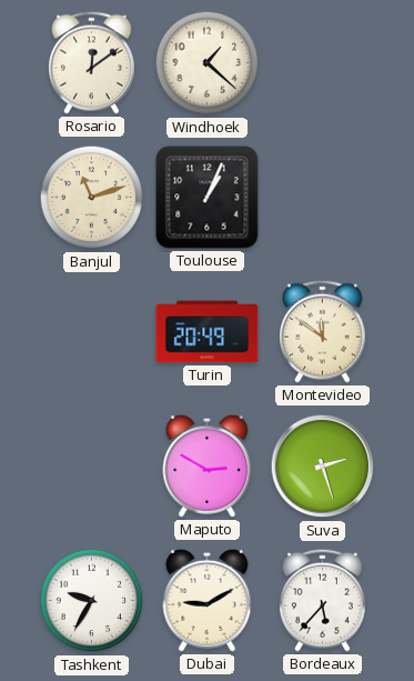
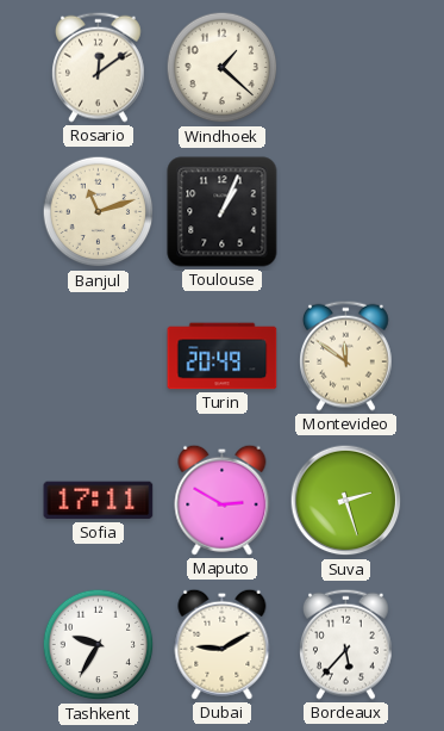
Sofia: none -> 17:11
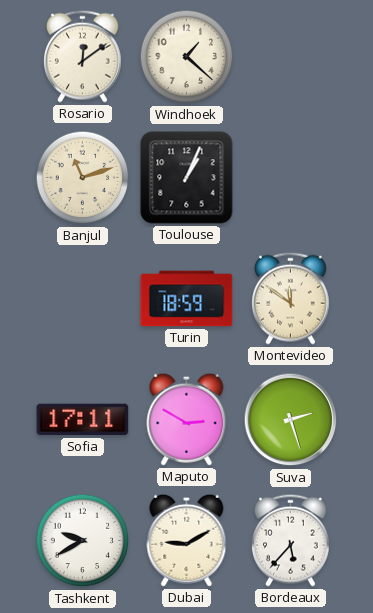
Turin: 20:49 -> 18:59
Tashkent: 9:35 -> 9:40
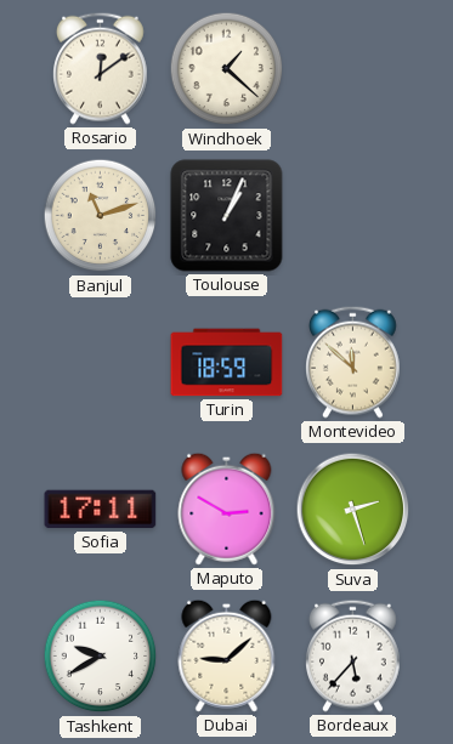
Montevideo: 11:51 -> 11:52
Dubai: 9:10 -> 9:08
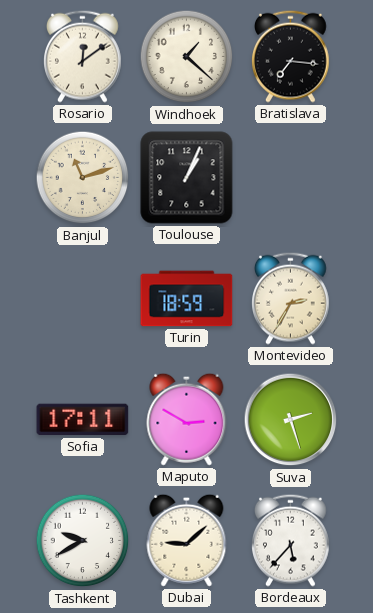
Bratislava: none -> 7:16
Montevideo: 11:52 -> 2:35
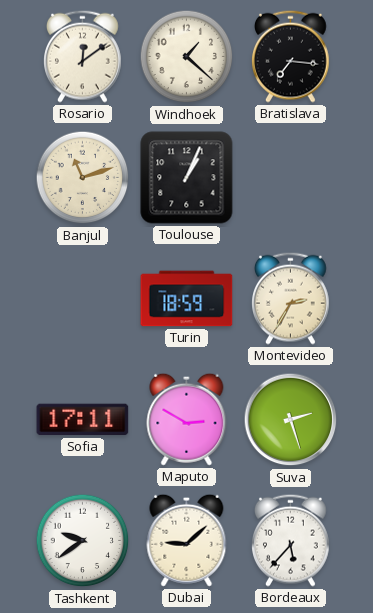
Tashkent: 9:40 -> 9:39
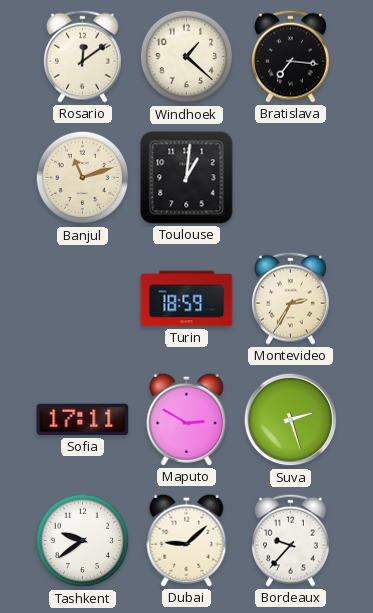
Toulouse: 1:04 -> 1:01
Bordeaux: 5:37 -> 9:37
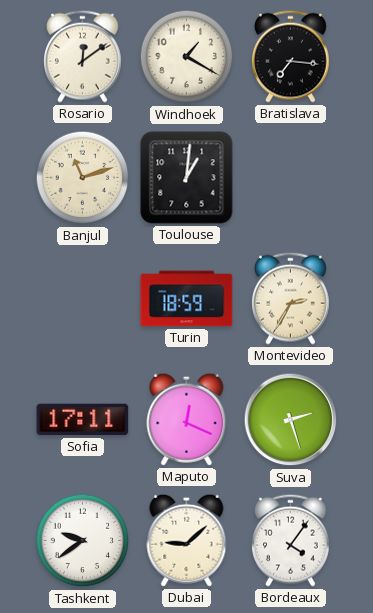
Windhoek: 1:22 -> 1:20
Maputo: 2:50 -> 12:19
Bordeaux: 9:37 -> 4:06
